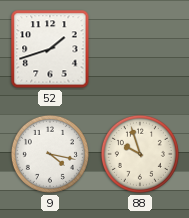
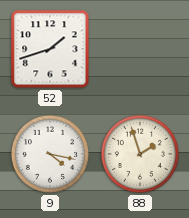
88: 9:57 -> 1:57
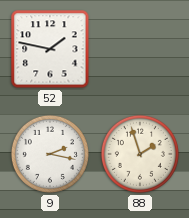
52: 1:42 -> 1:47
9: 4:17 -> 2:17
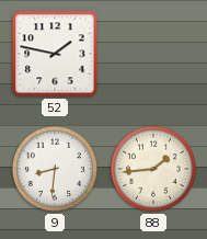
9: 2:17 -> 8:31
88: 1:57 -> 1:44
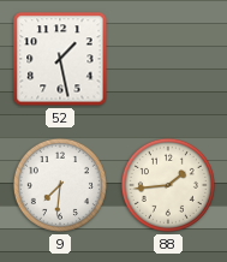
52: 1:47 -> 1:28
9: 8:31 -> 7:31
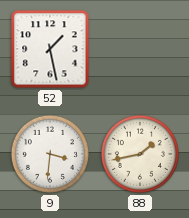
9: 7:31 -> 3:31
88: 1:44 -> 1:43
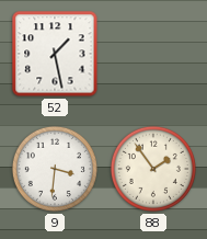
88: 1:43 -> 1:54
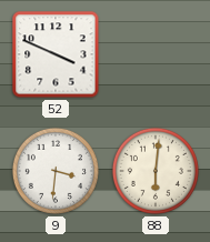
52: 1:28 -> 3:49
88: 1:54 -> 6:01
